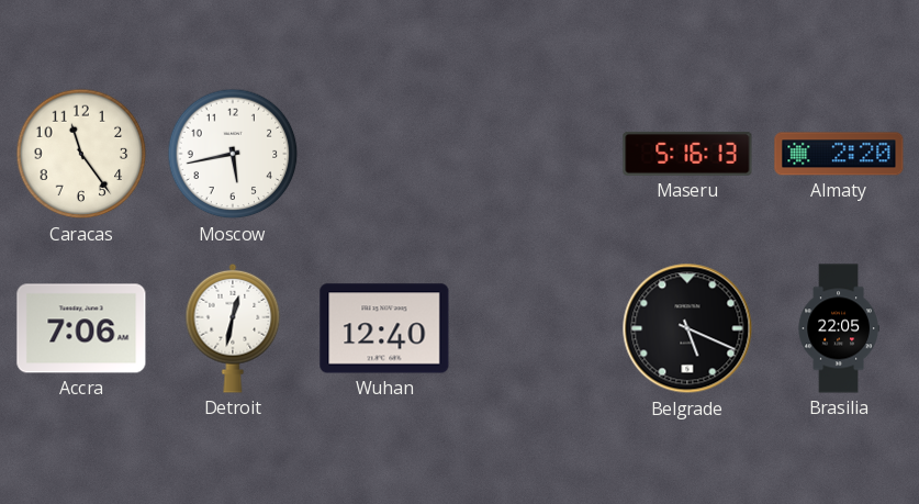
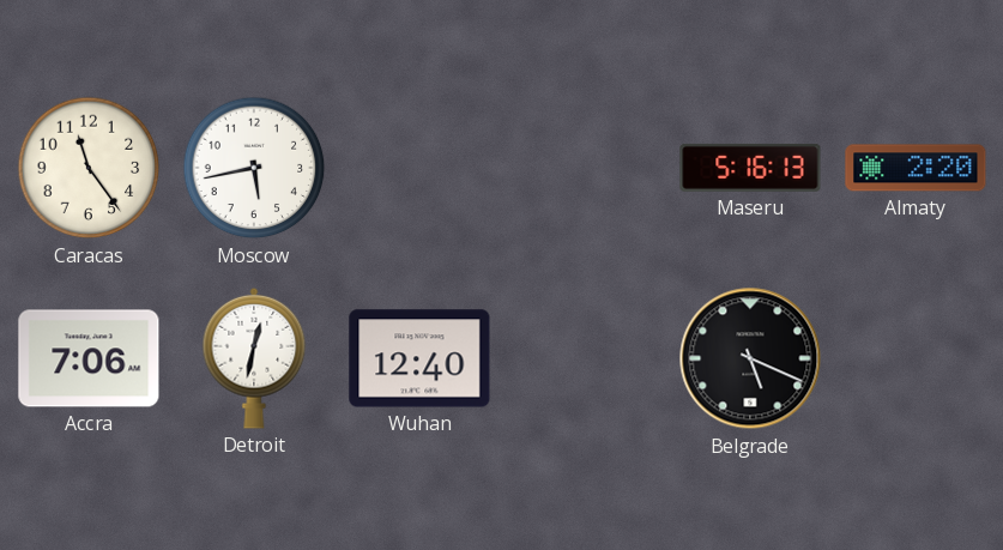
Brasilia: 22:05 -> none
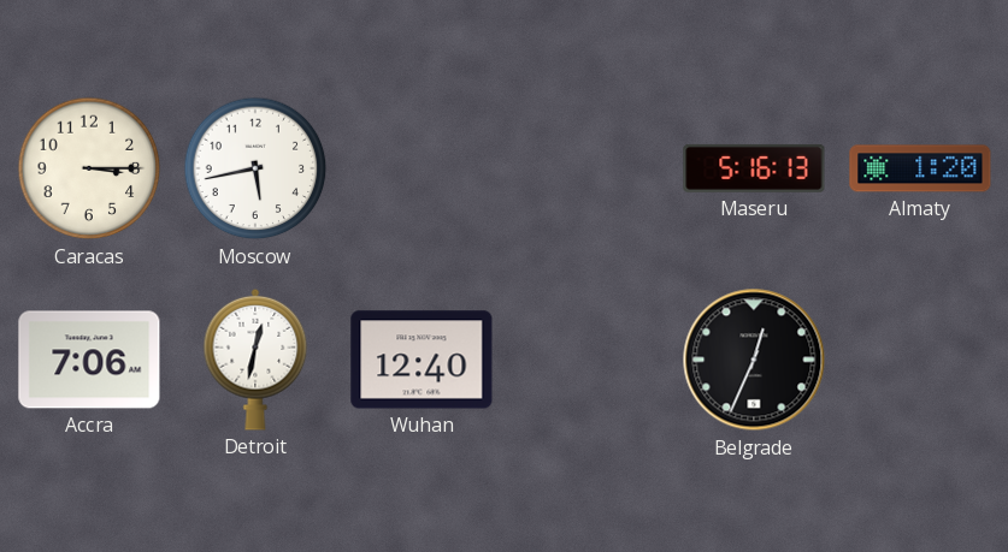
Caracas: 11:24 -> 3:15
Almaty: 2:20 -> 1:20
Belgrade: 5:19 -> 12:34
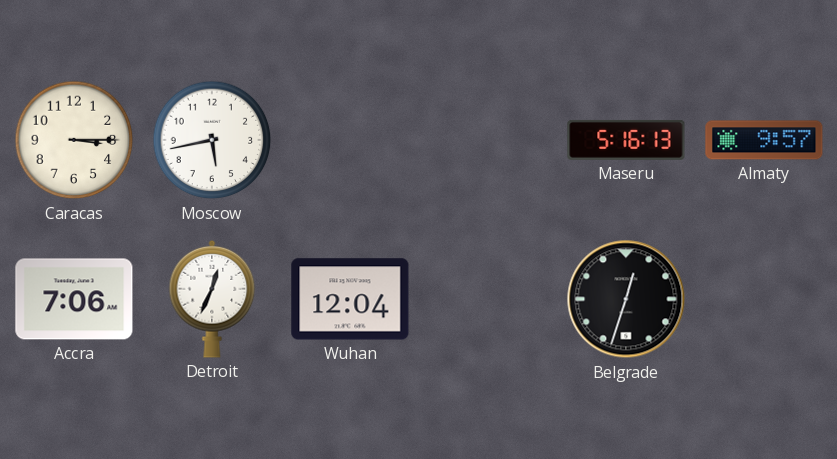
Almaty: 1:20 -> 9:57
Detroit: 12:32 -> 12:34
Wuhan: 12:40 -> 12:04
Belgrade: 12:34 -> 12:33
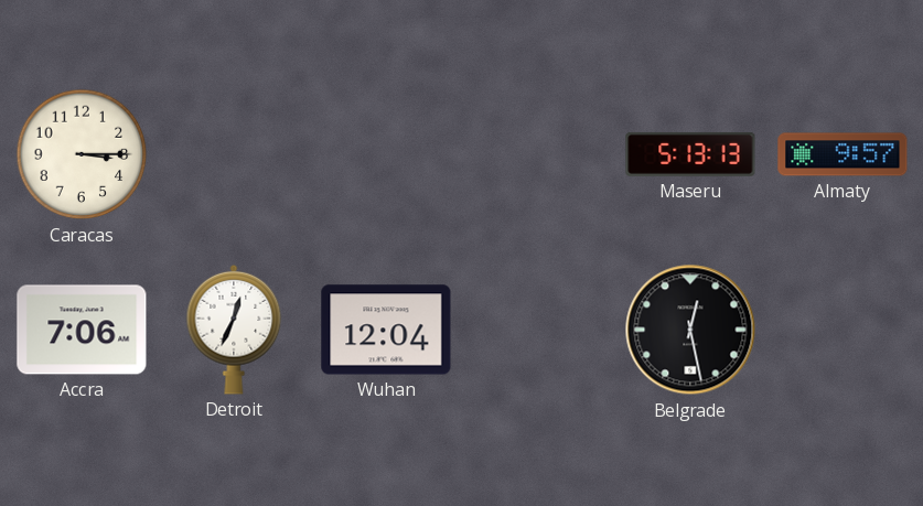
Moscow: 5:43 -> none
Maseru: 5:16 -> 5:13
Belgrade: 12:33 -> 12:28
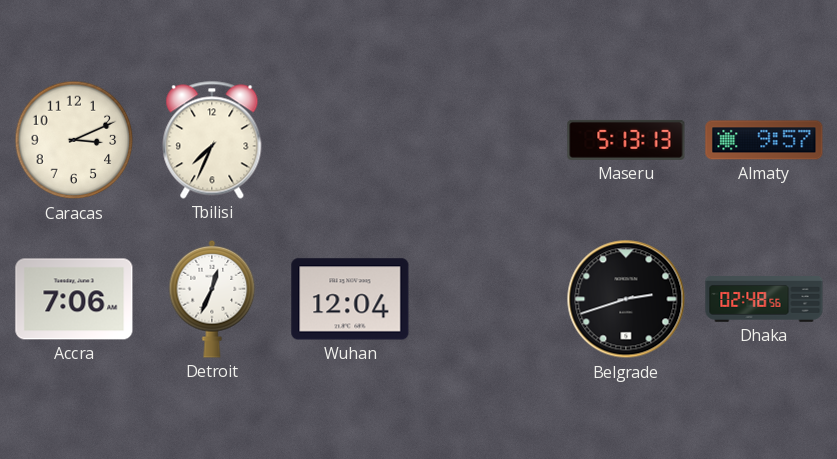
Caracas: 3:15 -> 3:11
Tbilisi: none -> 7:34
Belgrade: 12:28 -> 2:42
Dhaka: none -> 02:48
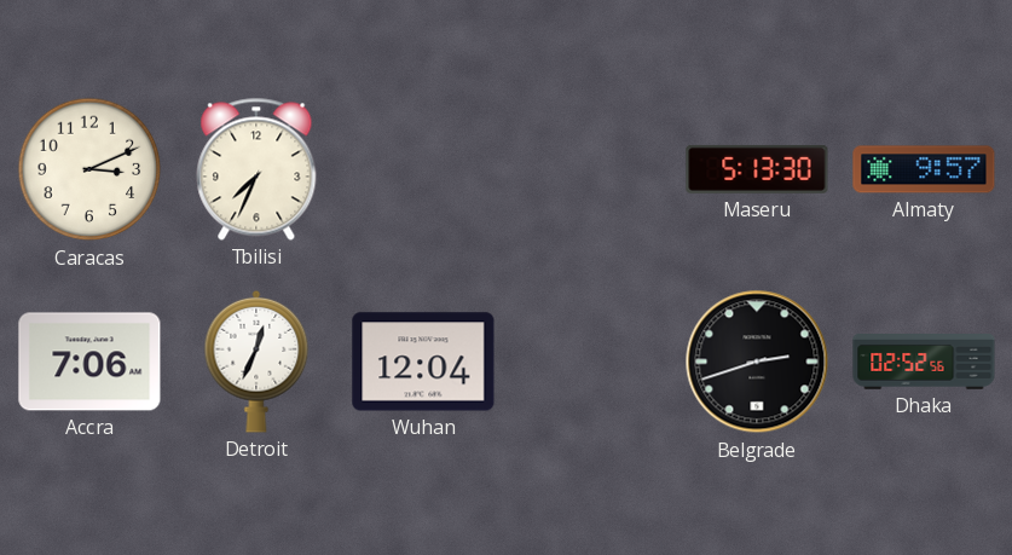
Maseru: 5:13:13 -> 5:13:30
Dhaka: 02:48 -> 02:52
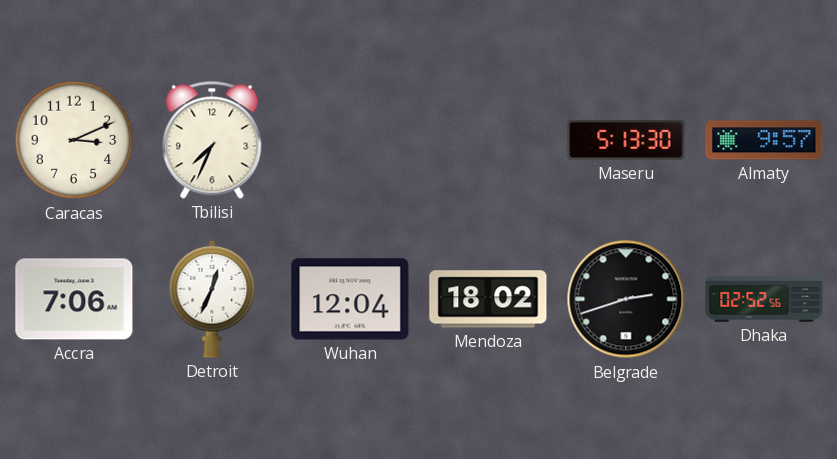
Mendoza: none -> 18:02
